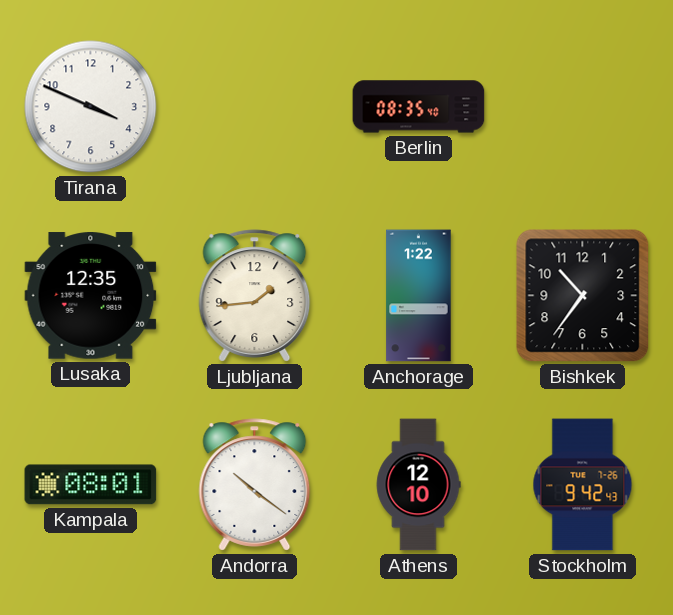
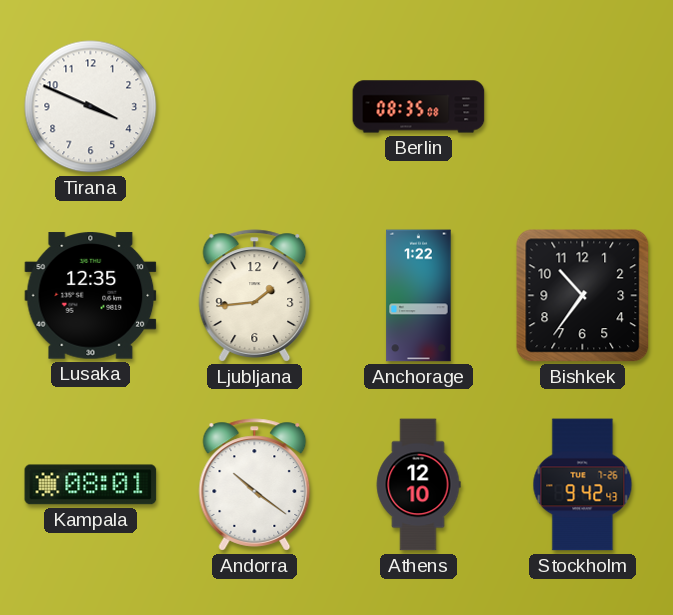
Berlin: 08:35:40 -> 08:35:08
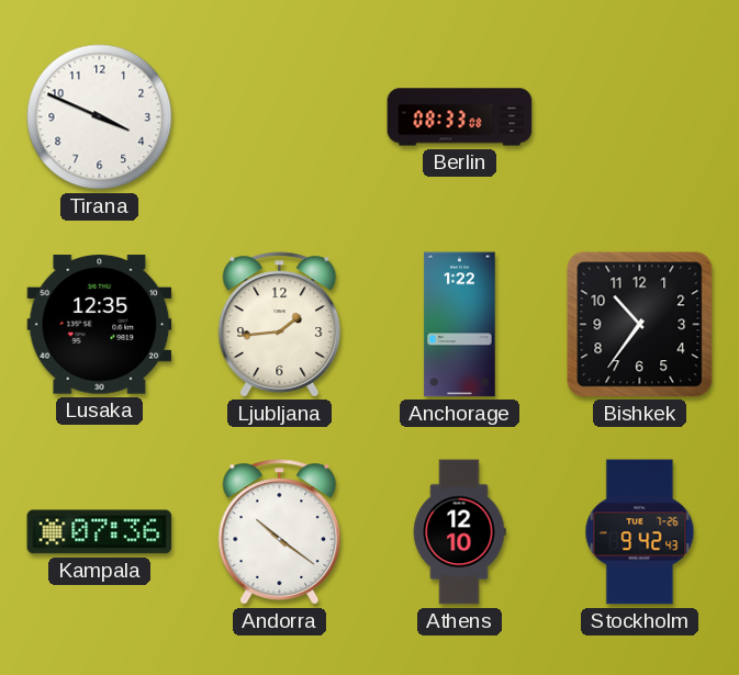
Berlin: 08:35 -> 08:33
Kampala: 08:01 -> 07:36
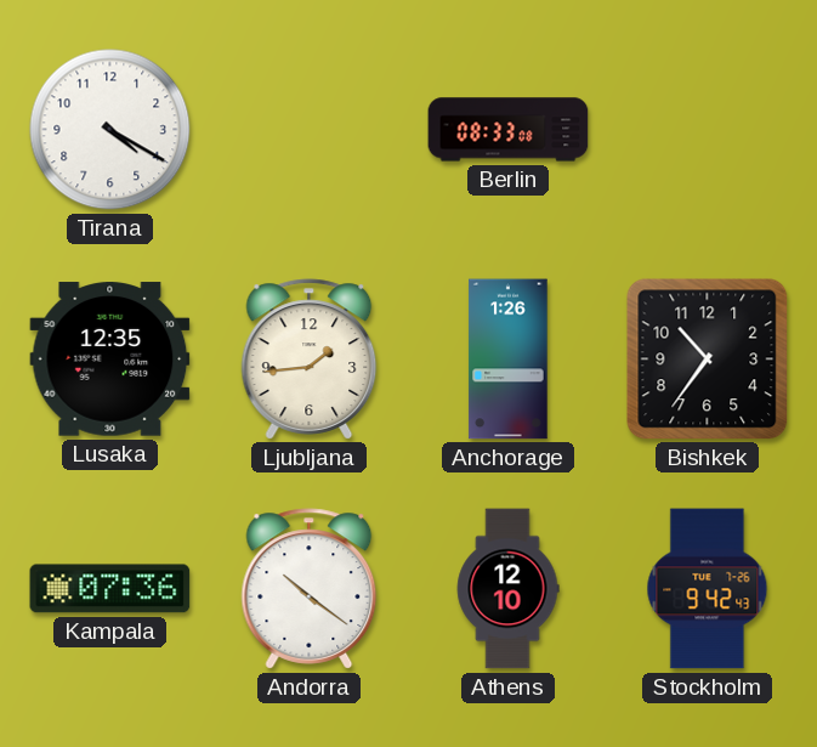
Tirana: 3:49 -> 4:20
Anchorage: 1:22 -> 1:26
